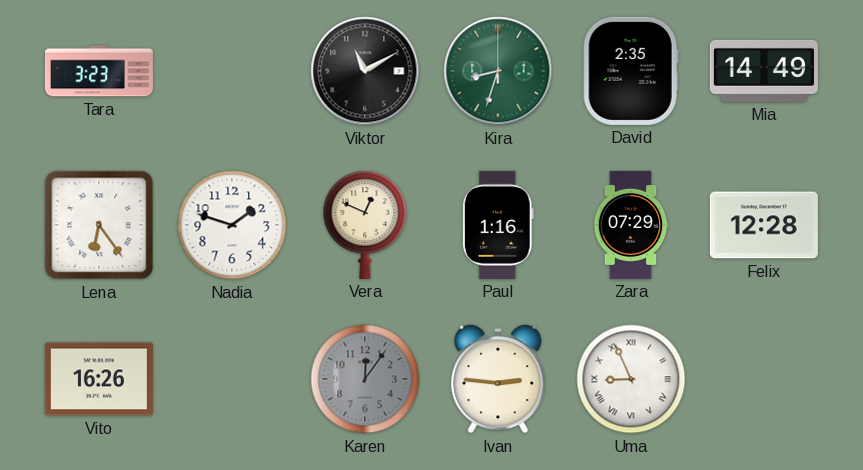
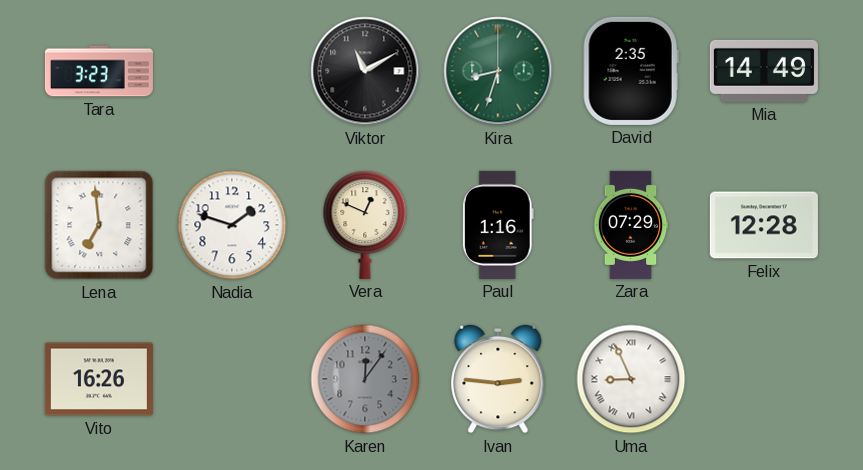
Lena: 6:24 -> 6:59
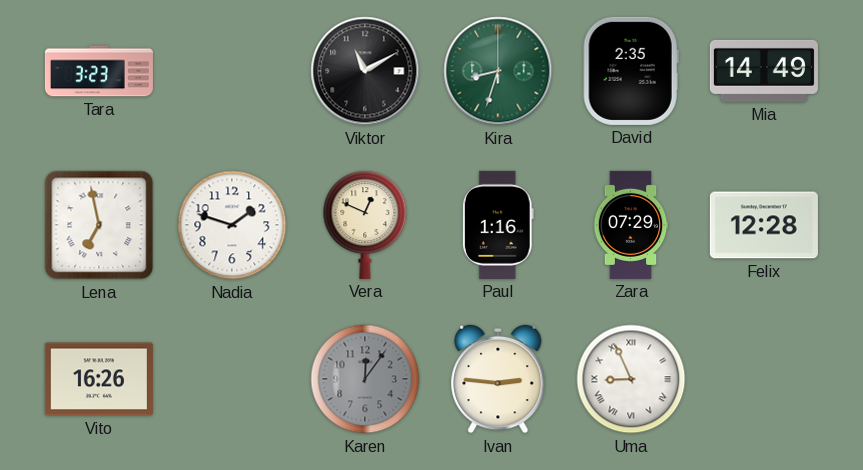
Lena: 6:59 -> 6:58
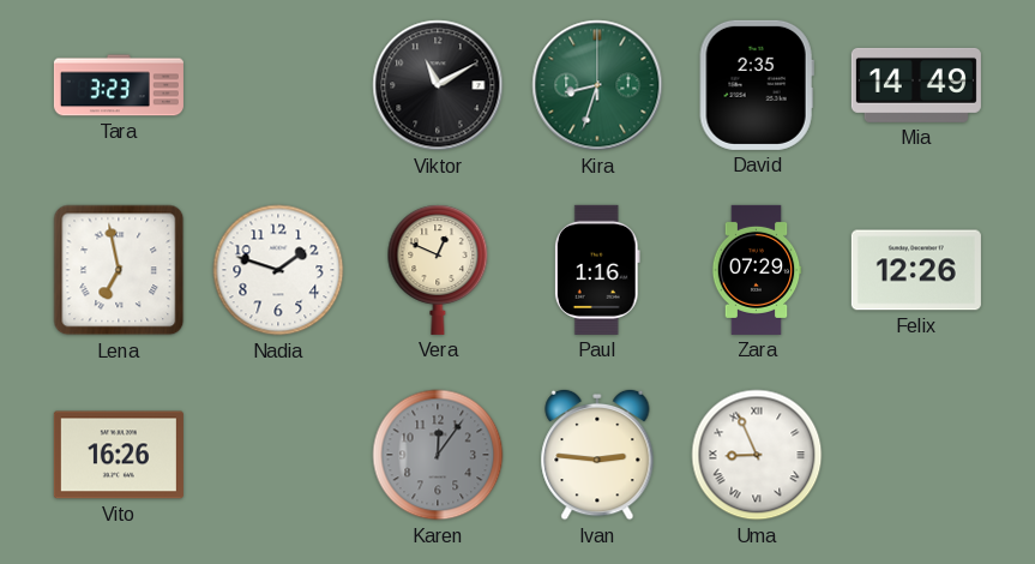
Felix: 12:28 -> 12:26
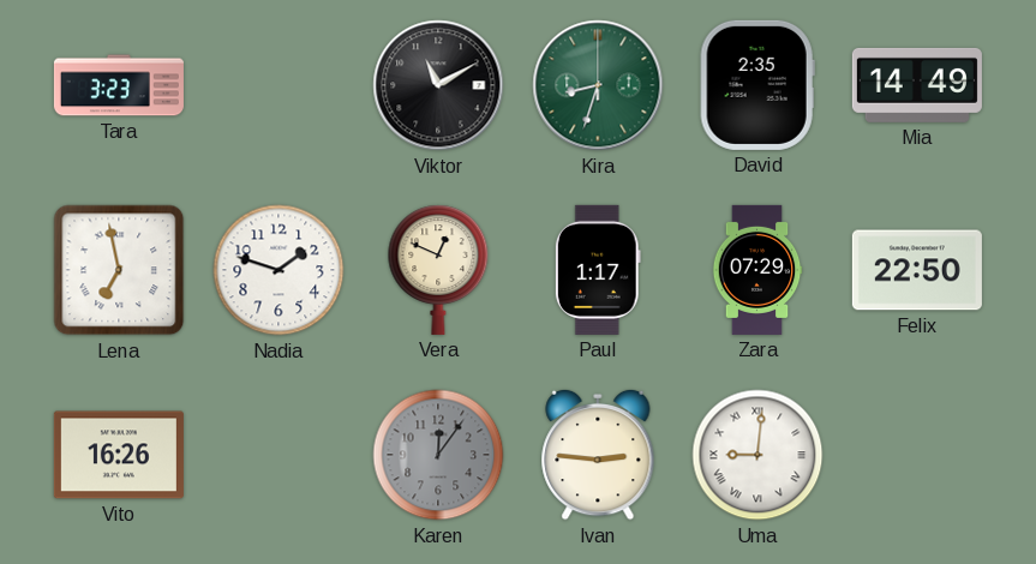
Paul: 1:16 -> 1:17
Felix: 12:26 -> 22:50
Uma: 8:56 -> 9:01
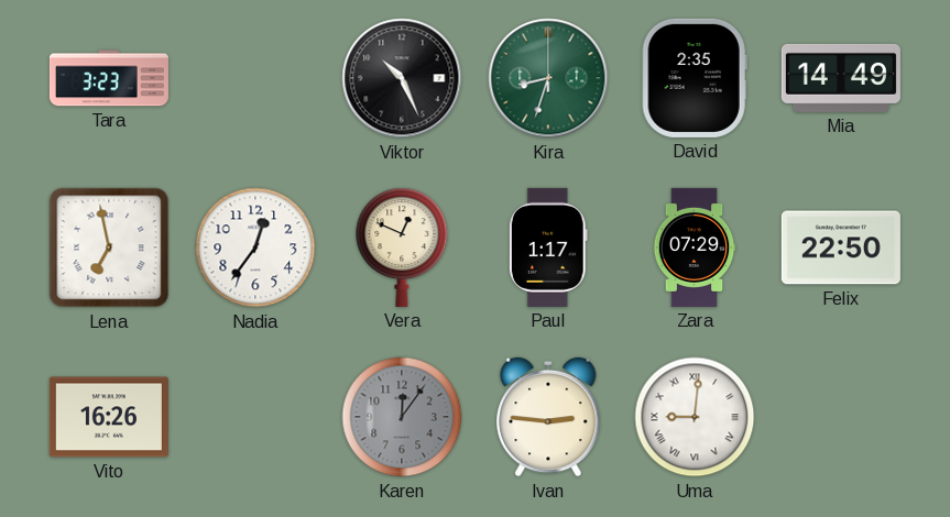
Viktor: 11:10 -> 10:26
Nadia: 1:48 -> 12:36
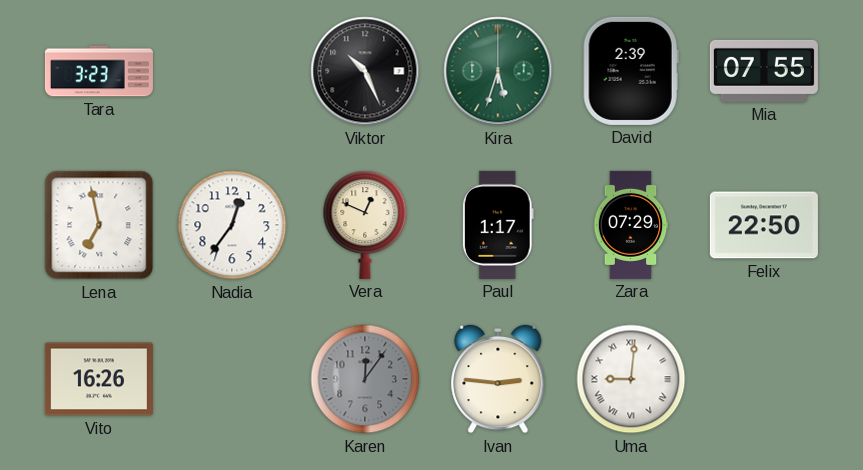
Kira: 8:33 -> 5:33
David: 2:35 -> 2:39
Mia: 14:49 -> 07:55
